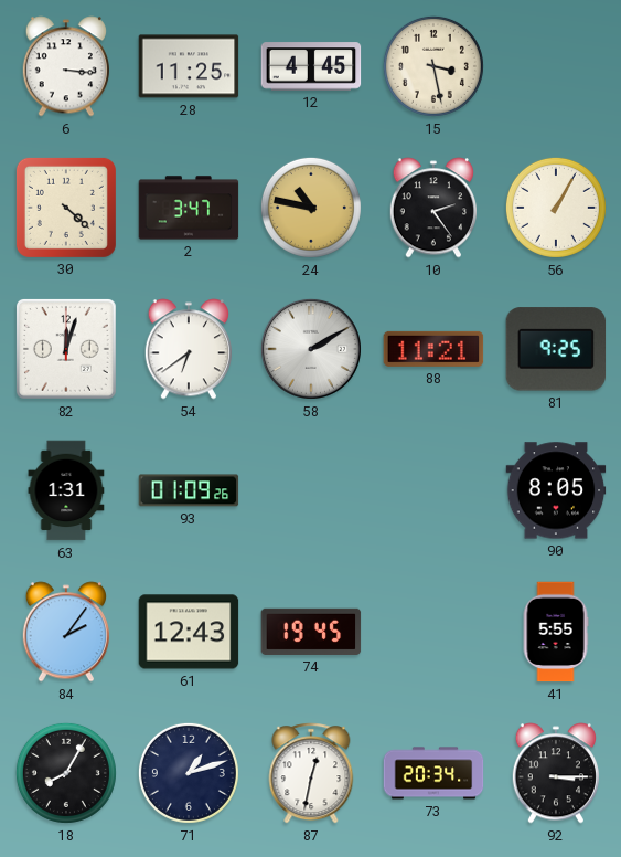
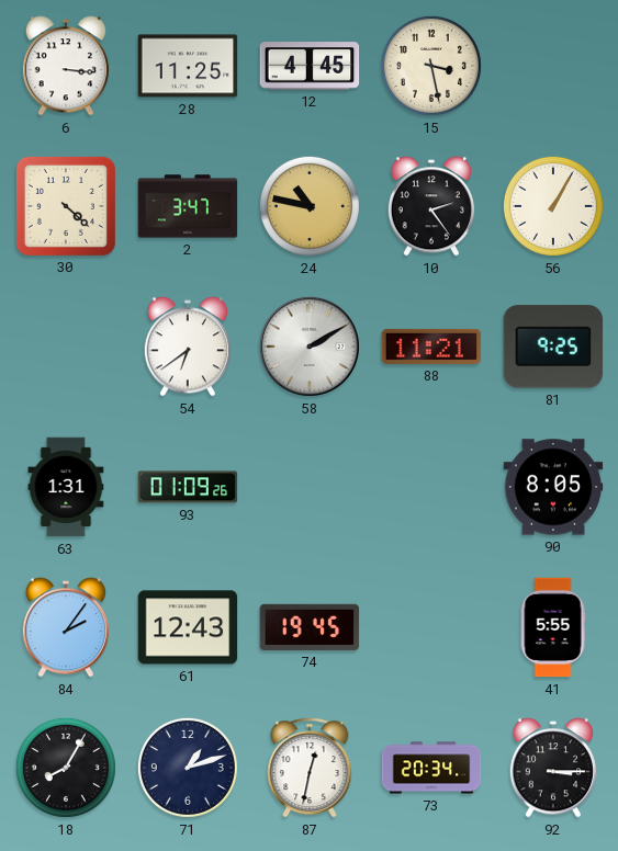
82: 12:03 -> none
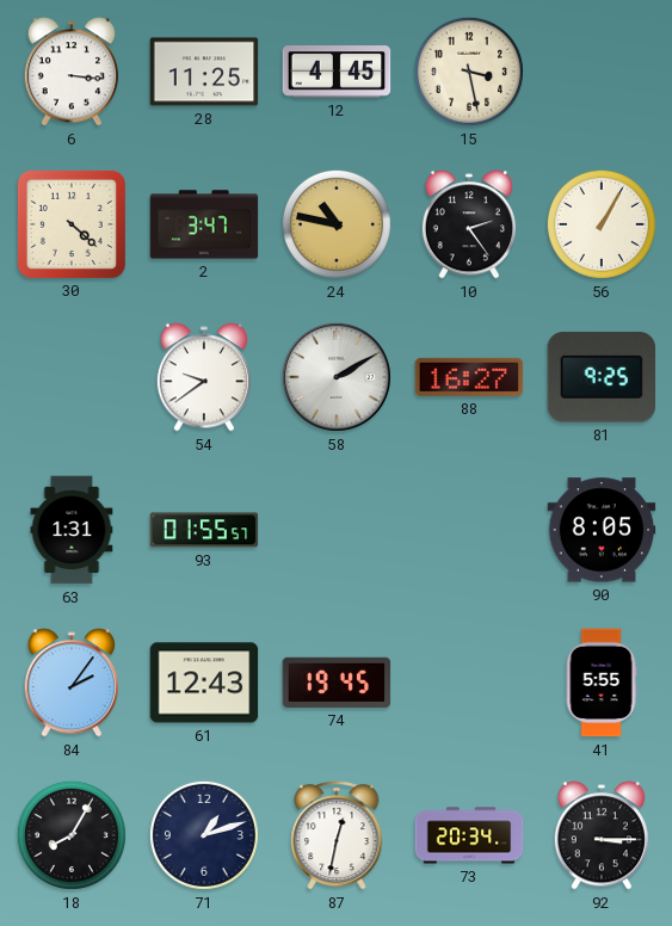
54: 6:39 -> 9:39
88: 11:21 -> 16:27
93: 01:09 -> 01:55
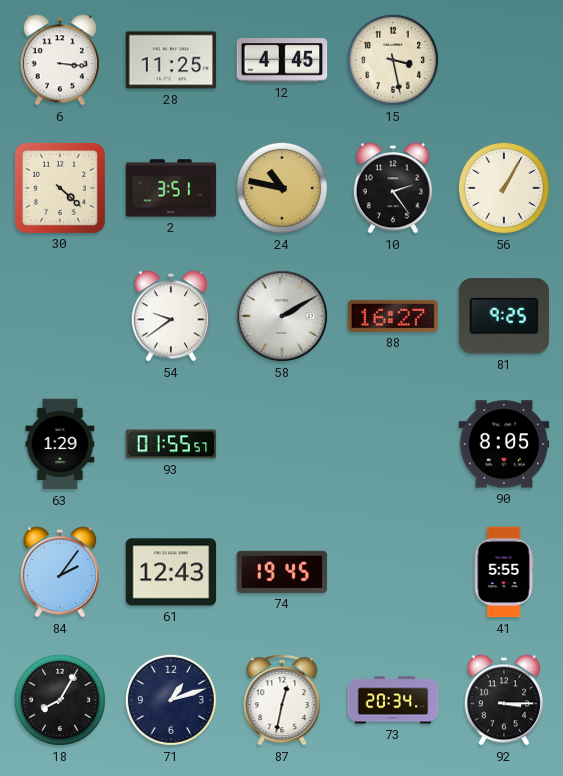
2: 3:47 -> 3:51
63: 1:31 -> 1:29
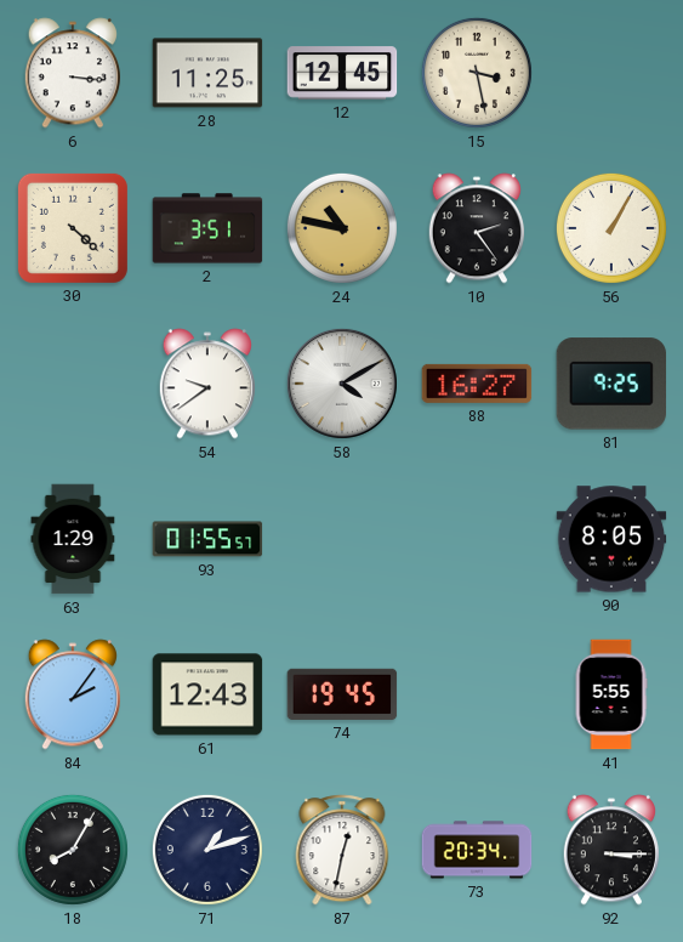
12: 4:45 -> 12:45
58: 2:10 -> 4:10
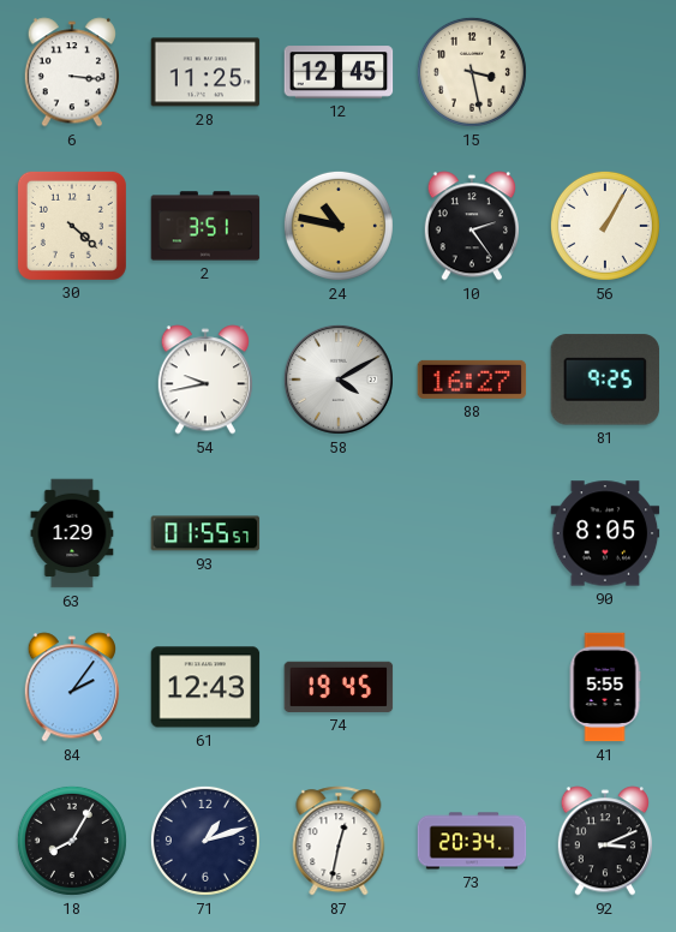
54: 9:39 -> 9:43
92: 3:15 -> 3:11
